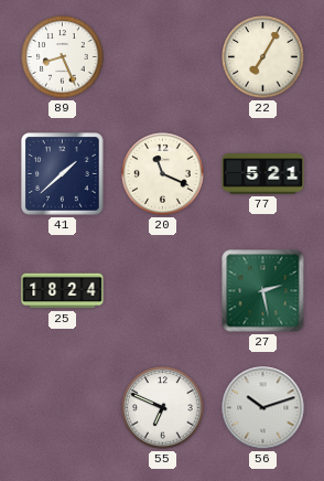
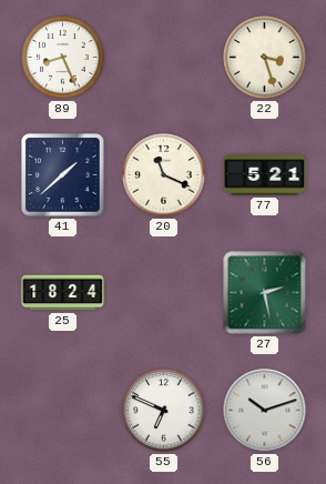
22: 7:05 -> 3:27
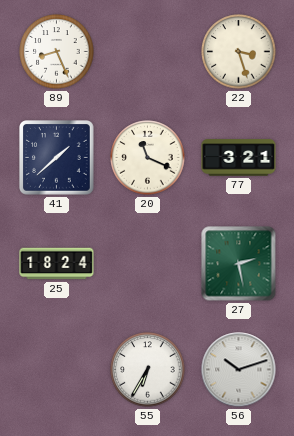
77: 5:21 -> 3:21
55: 6:49 -> 6:35
